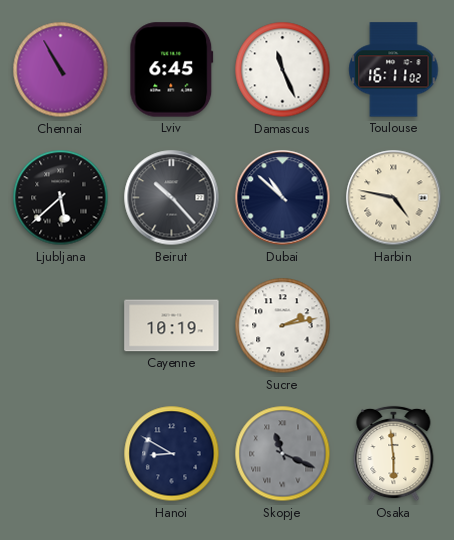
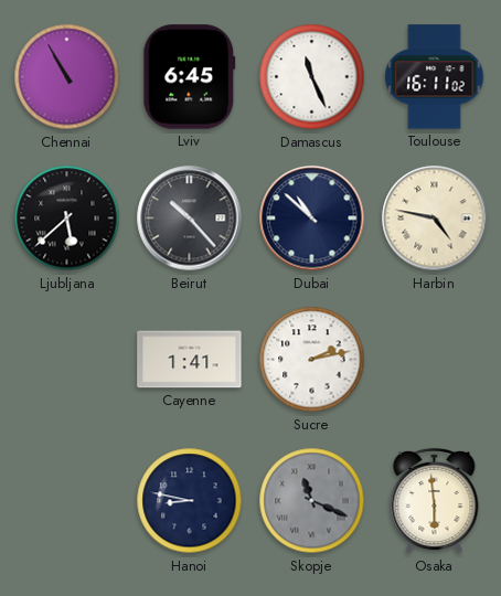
Cayenne: 10:19 -> 1:41
Hanoi: 8:50 -> 8:47
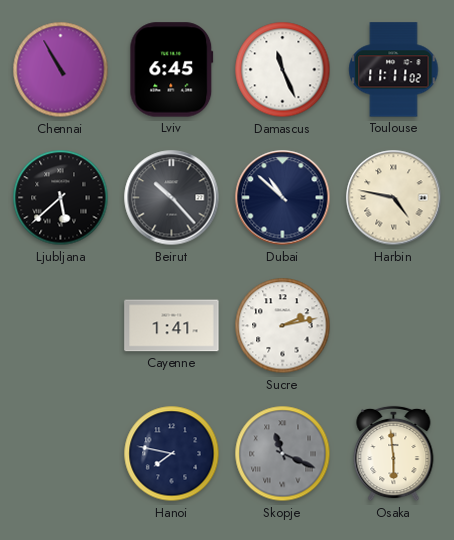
Toulouse: 16:11 -> 11:11
Hanoi: 8:47 -> 7:47
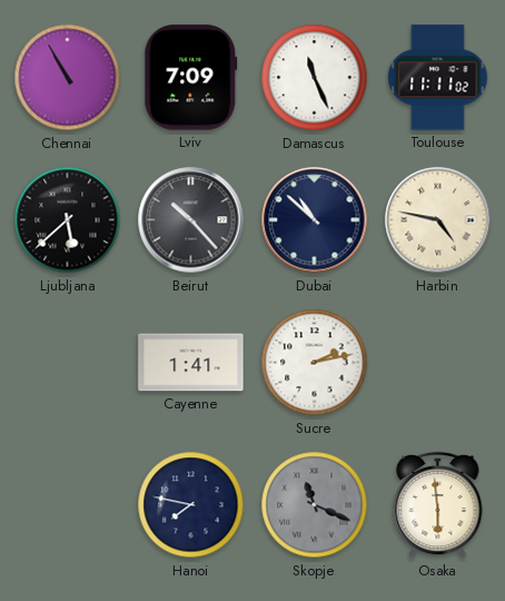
Lviv: 6:45 -> 7:09
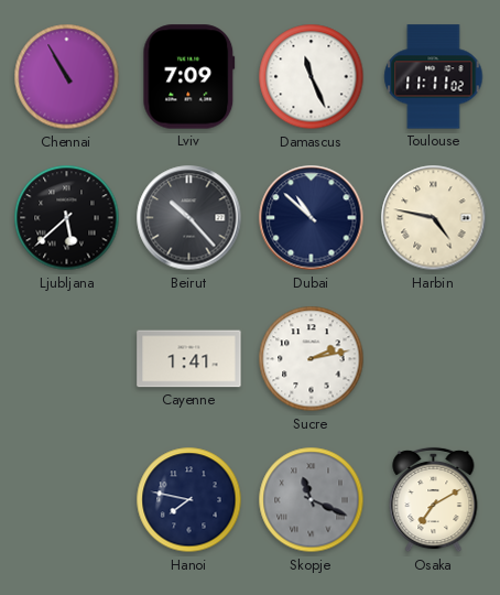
Osaka: 5:59 -> 7:10
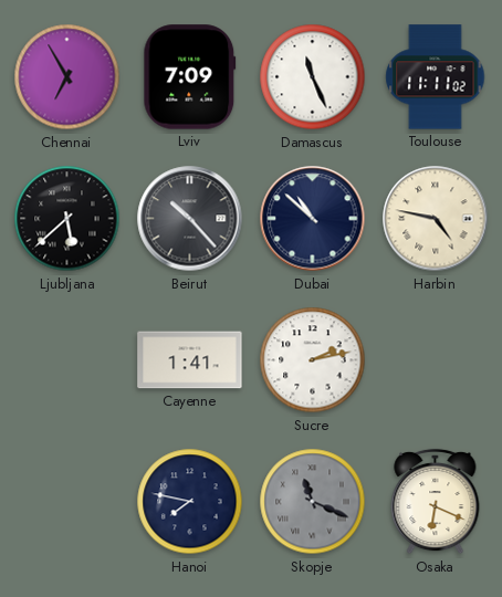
Chennai: 10:55 -> 6:55
Osaka: 7:10 -> 6:19
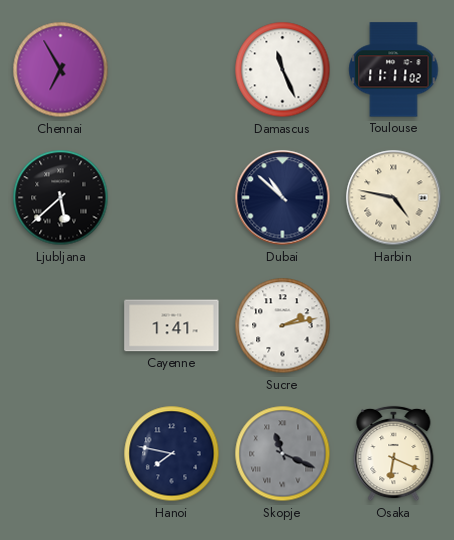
Lviv: 7:09 -> none
Beirut: 10:23 -> none
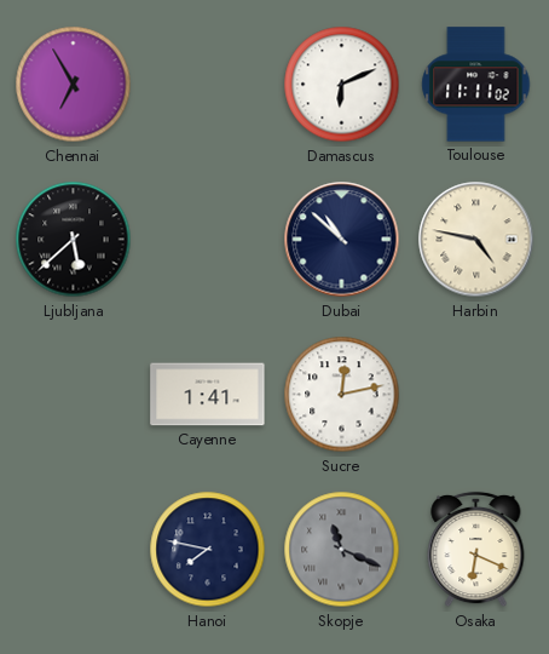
Damascus: 11:26 -> 6:11
Sucre: 2:13 -> 12:13
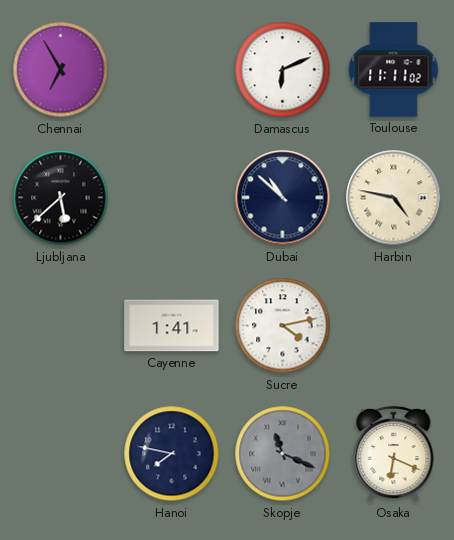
Sucre: 12:13 -> 4:13
